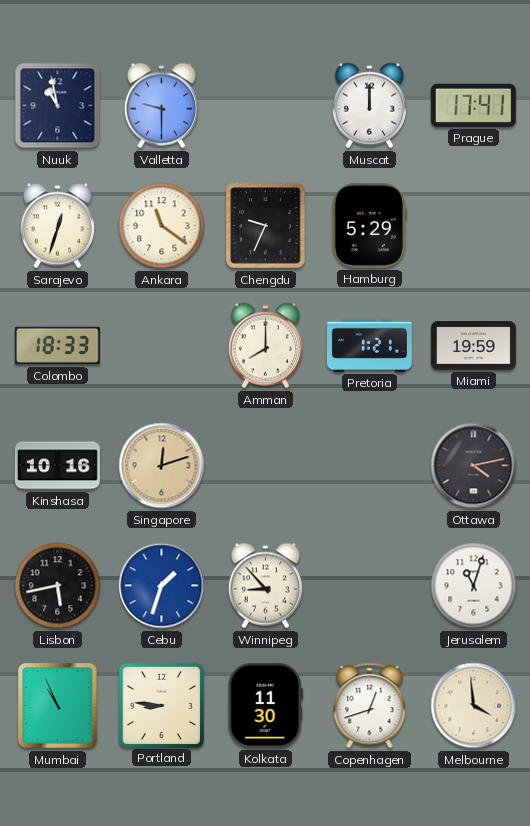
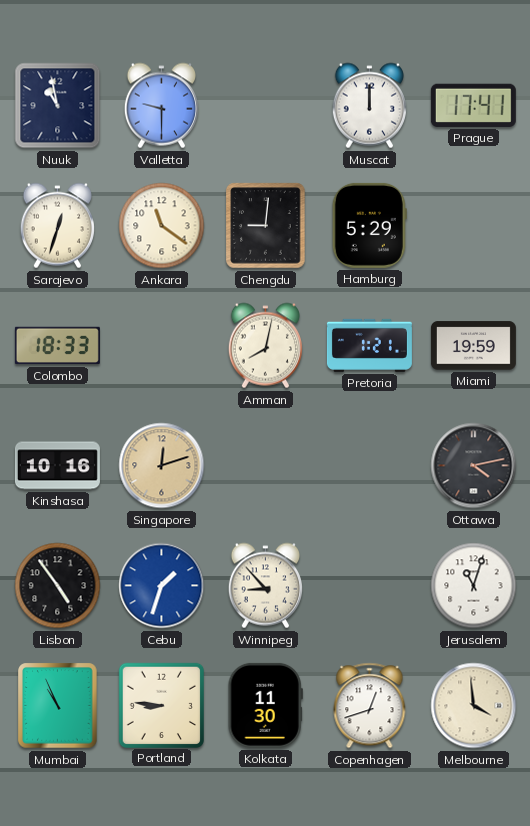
Chengdu: 9:34 -> 9:01
Amman: 8:00 -> 8:02
Lisbon: 5:43 -> 4:54
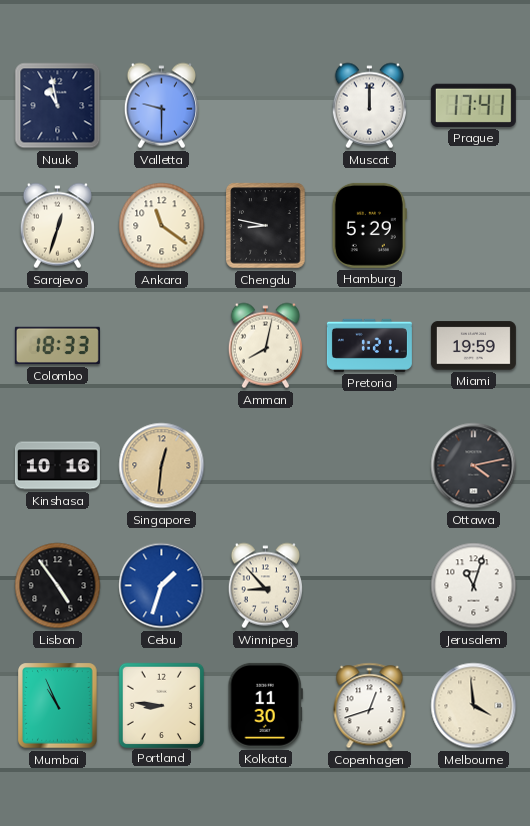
Chengdu: 9:01 -> 8:47
Singapore: 12:12 -> 12:31
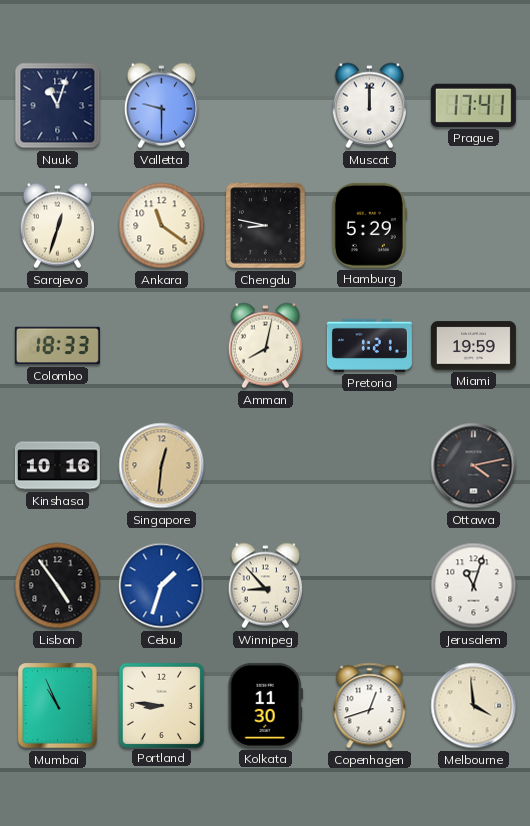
Nuuk: 10:58 -> 11:03
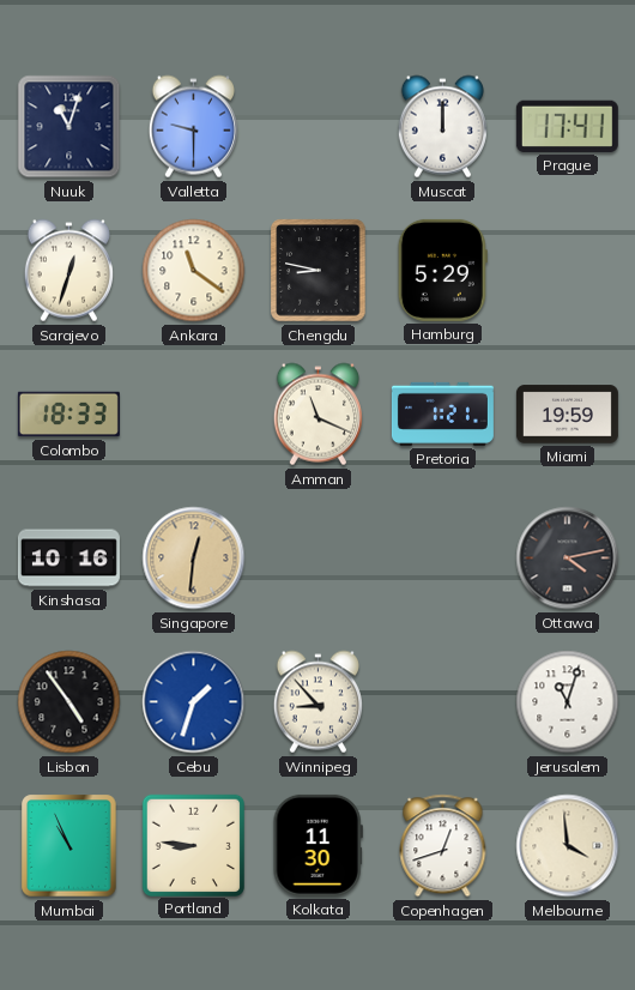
Amman: 8:02 -> 11:19
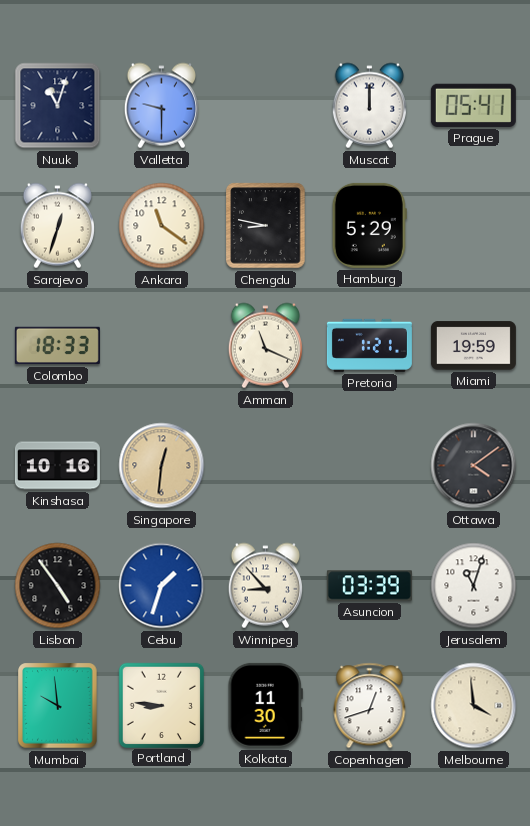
Prague: 17:41 -> 05:41
Ottawa: 4:13 -> 4:09
Asuncion: none -> 03:39
Mumbai: 10:56 -> 9:59
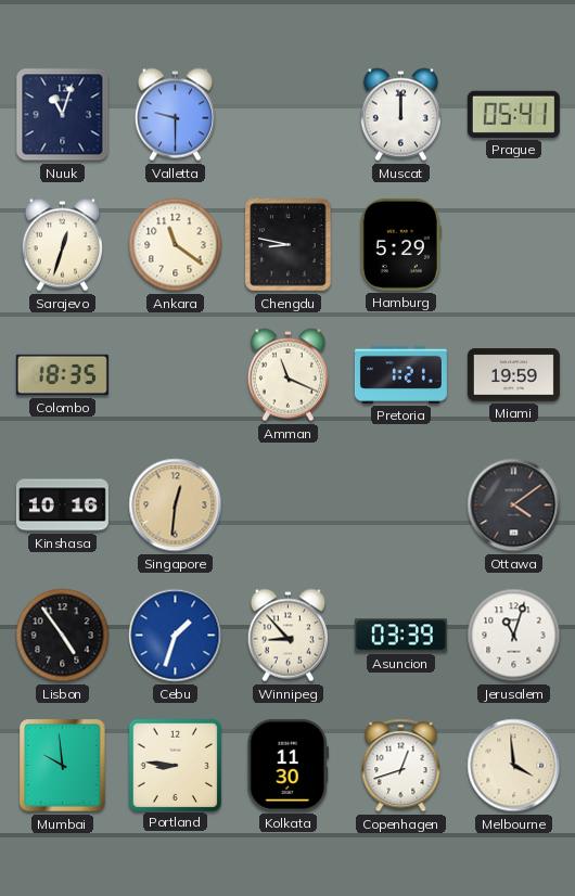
Colombo: 18:33 -> 18:35
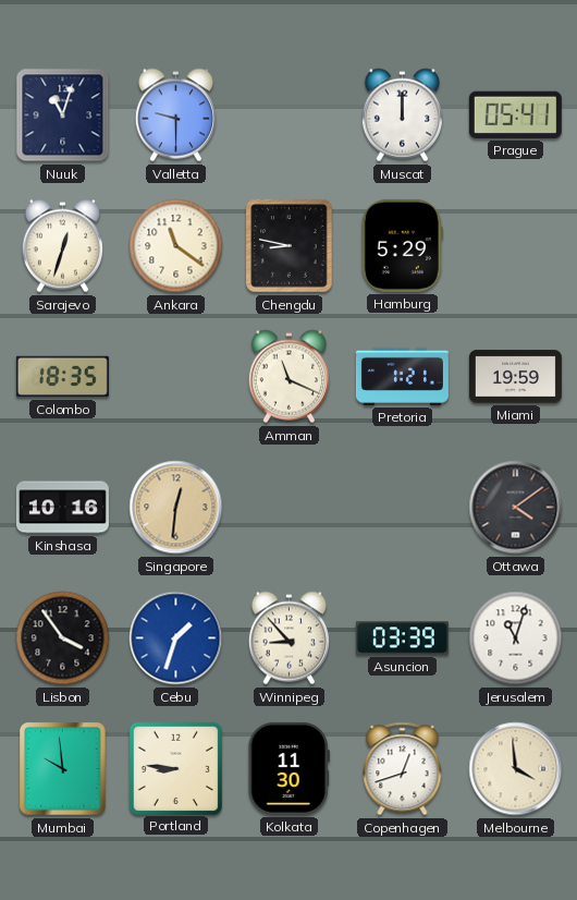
Lisbon: 4:54 -> 3:54
